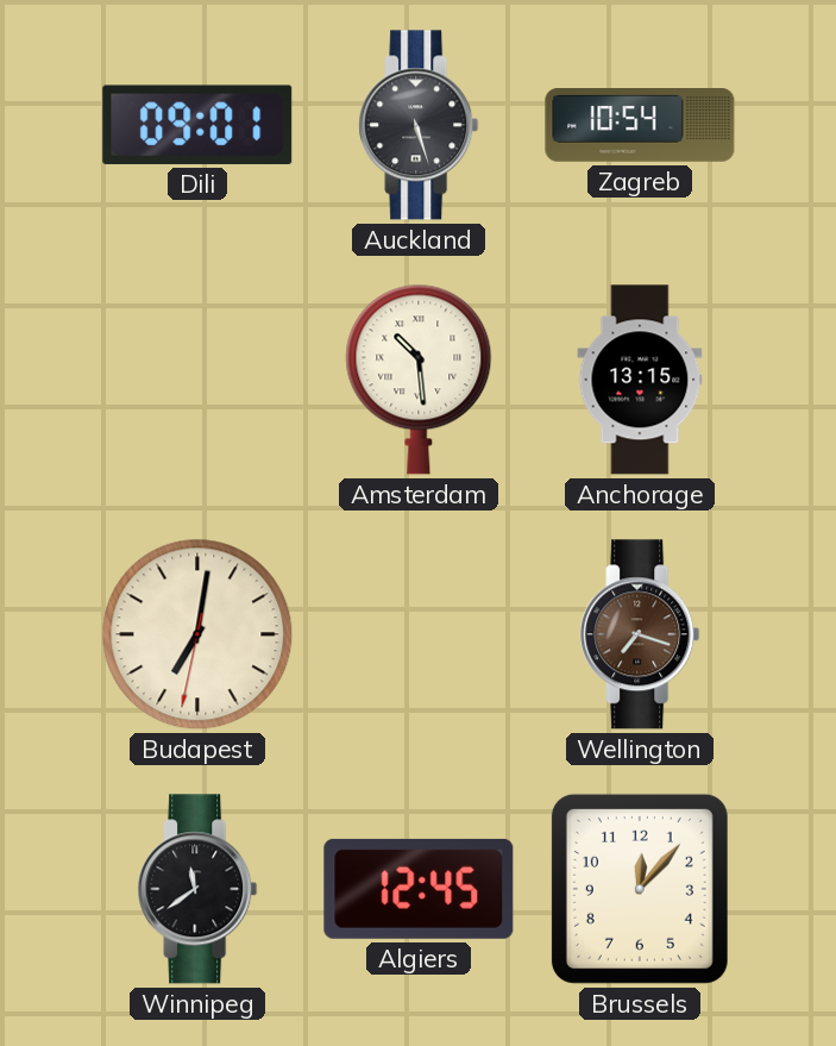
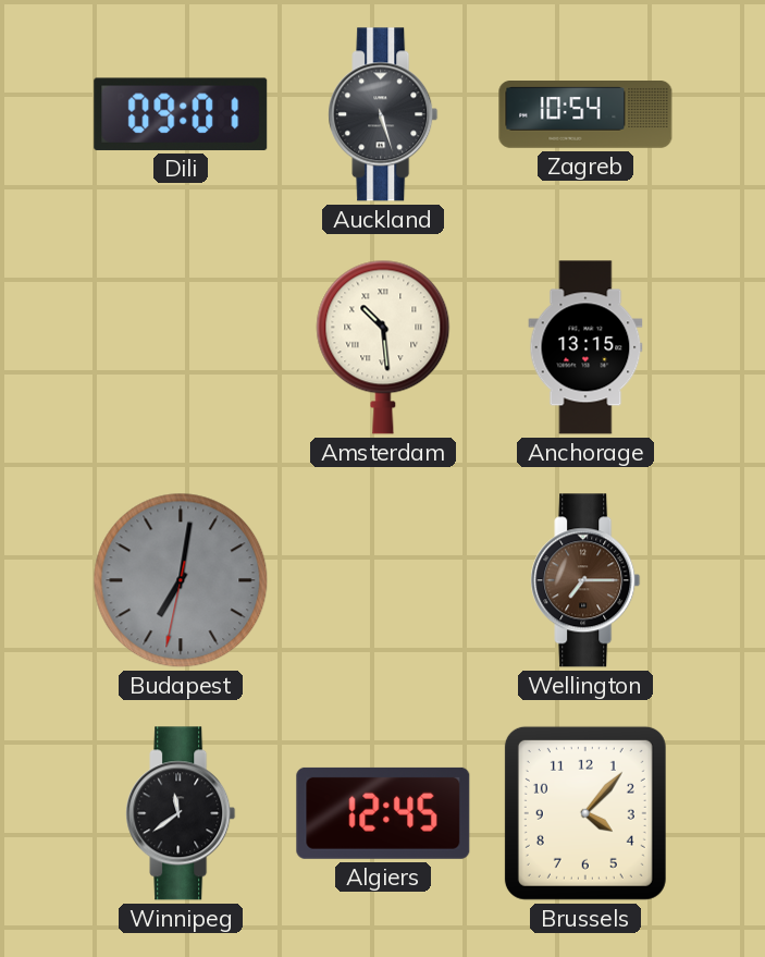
Budapest dial: cream -> grey
Wellington: 7:18 -> 7:15
Brussels: 12:07 -> 4:07
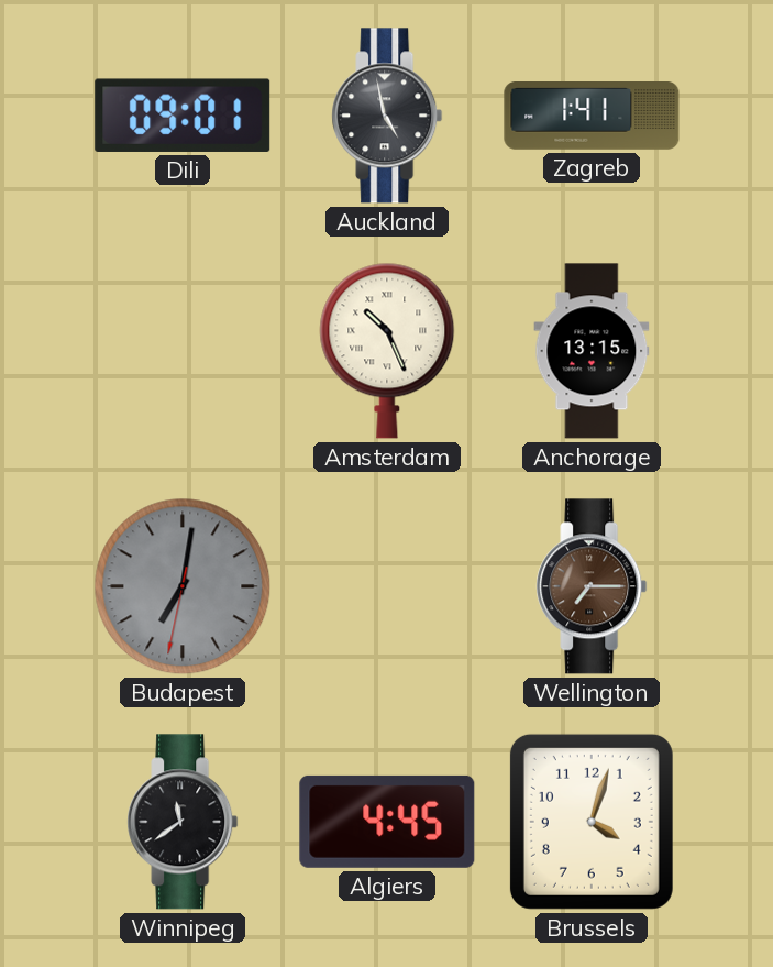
Auckland: 5:27 -> 4:58
Zagreb: 10:54 -> 1:41
Amsterdam: 10:29 -> 10:26
Algiers: 12:45 -> 4:45
Brussels: 4:07 -> 4:03
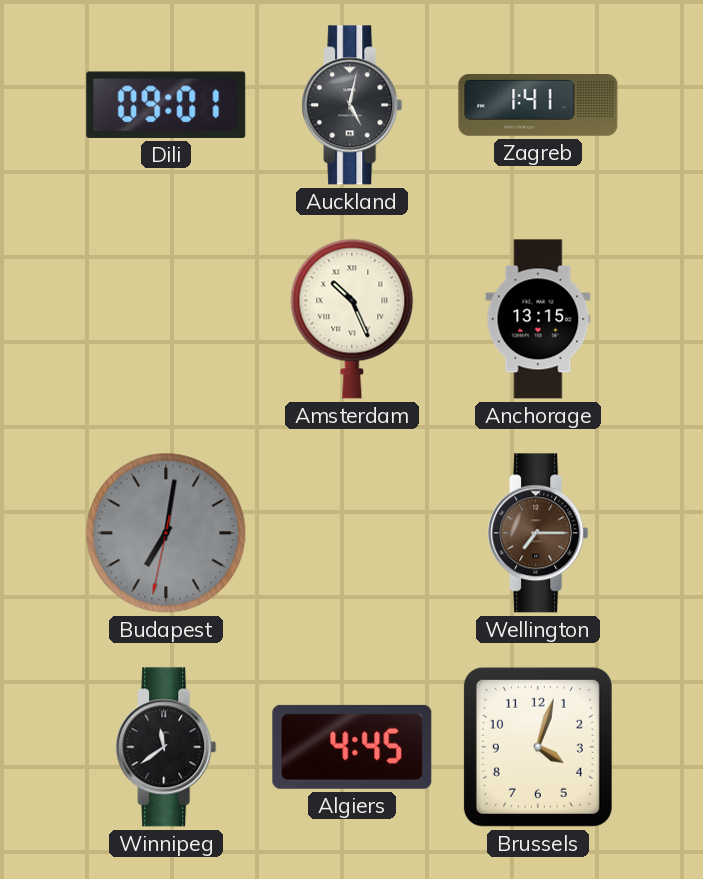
Auckland: 4:58 -> 5:02
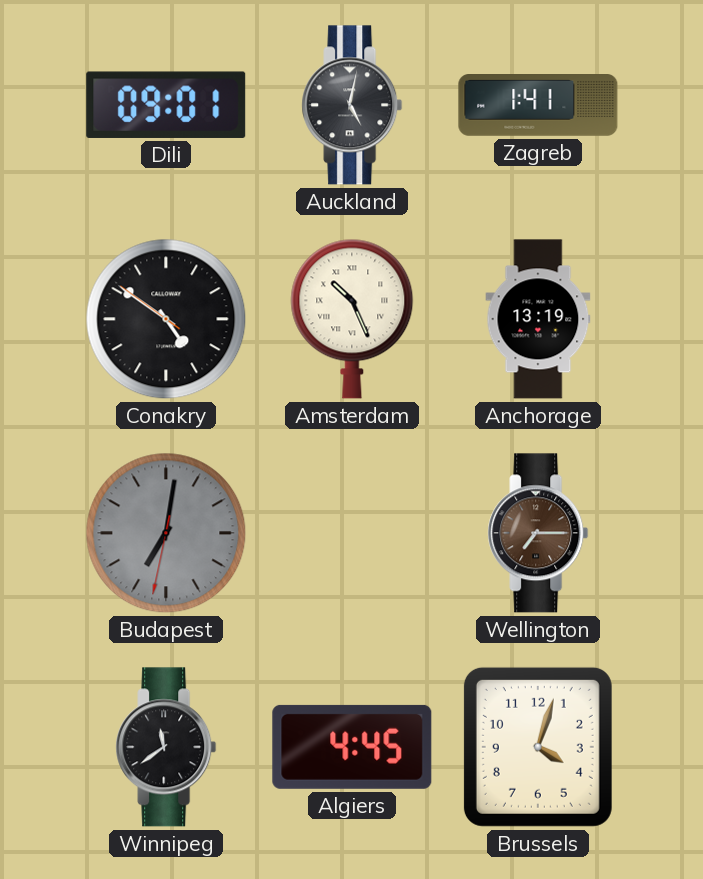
Conakry: none -> 4:50
Anchorage: 13:15 -> 13:19
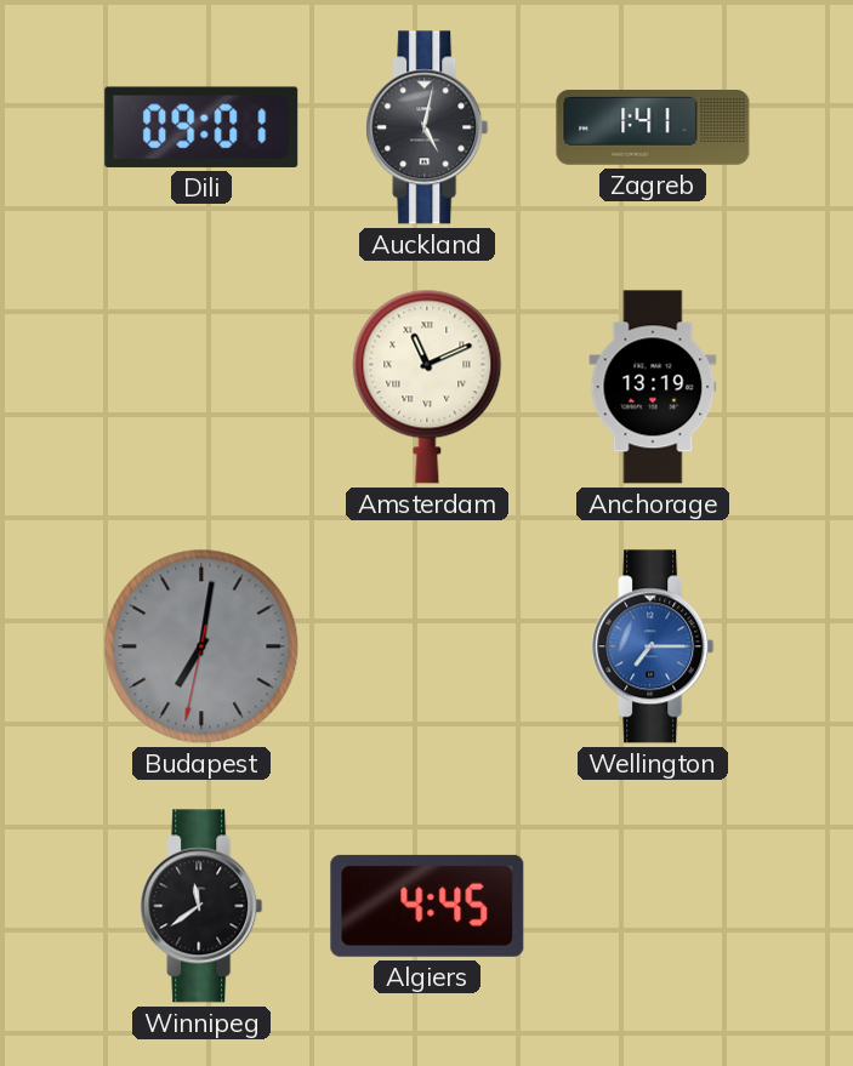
Conakry: 4:50 -> none
Amsterdam: 10:26 -> 11:11
Wellington dial: brown -> blue
Brussels: 4:03 -> none
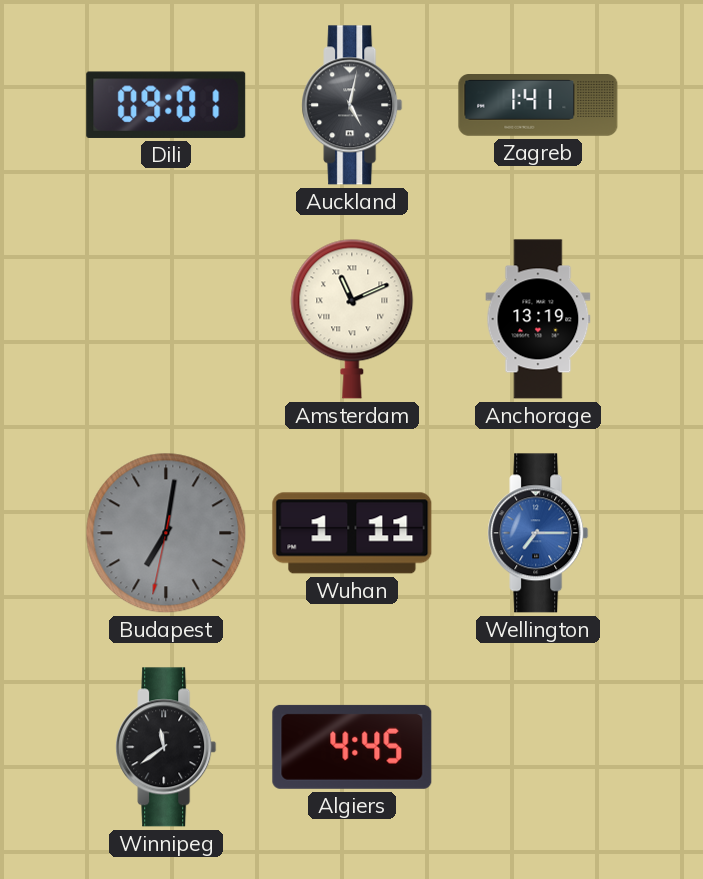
Wuhan: none -> 1:11
